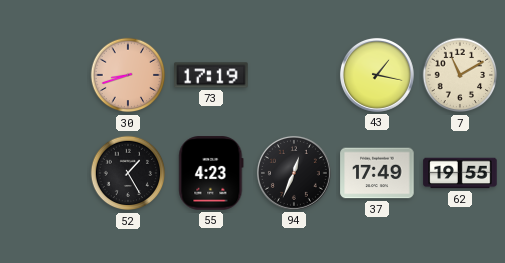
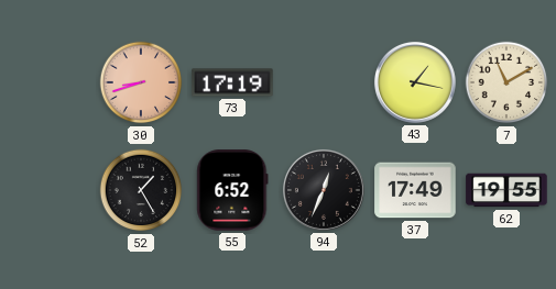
55: 4:23 -> 6:52
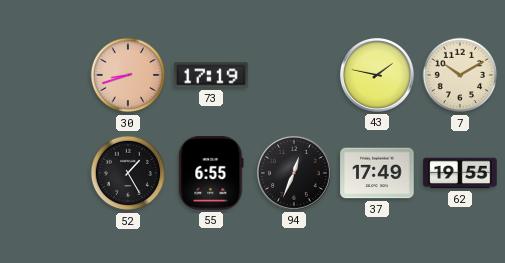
43: 1:17 -> 1:47
7: 11:10 -> 10:10
55: 6:52 -> 6:55
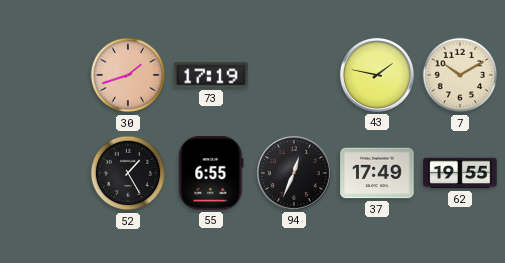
30: 8:42 -> 1:42
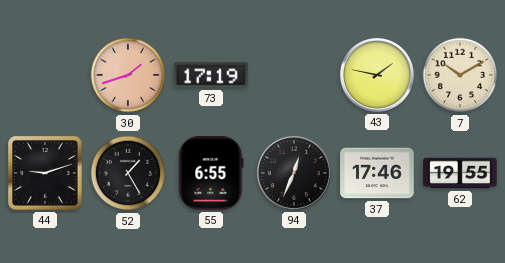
44: none -> 9:12
37: 17:49 -> 17:46
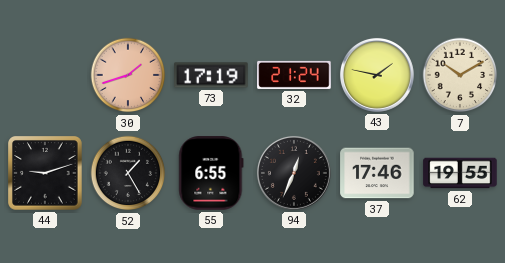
32: none -> 21:24
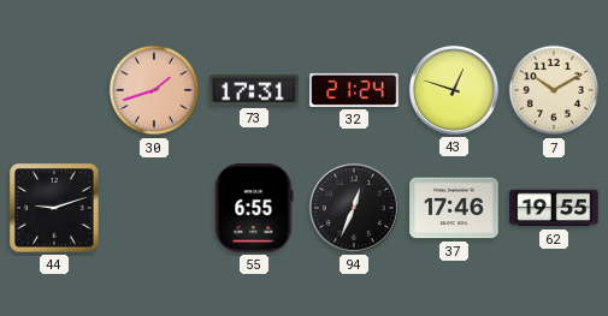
73: 17:19 -> 17:31
43: 1:47 -> 12:48
52: 1:25 -> none
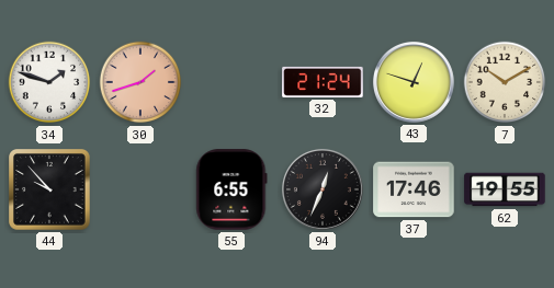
34: none -> 1:48
73: 17:31 -> none
44: 9:12 -> 9:53
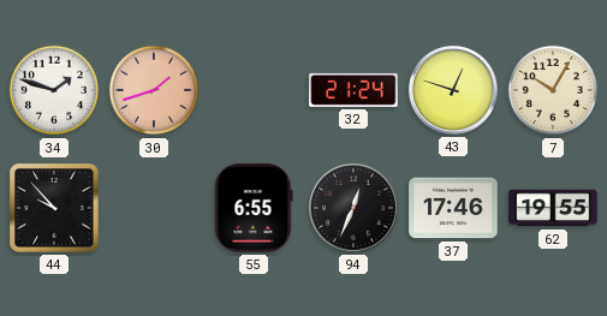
7: 10:10 -> 10:05
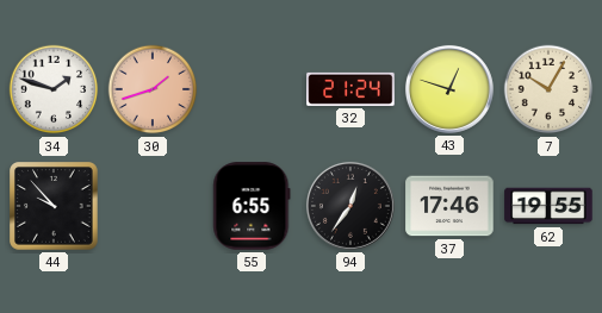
94: 12:34 -> 12:36
